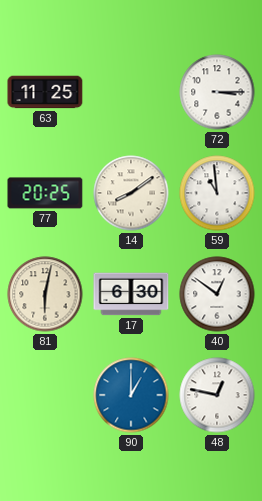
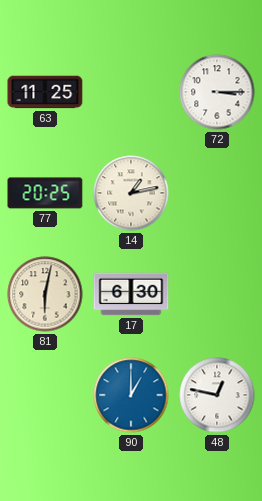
14: 8:09 -> 1:13
59: 10:59 -> none
40: 12:51 -> none
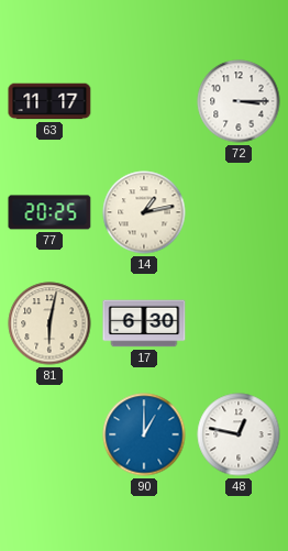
63: 11:25 -> 11:17
